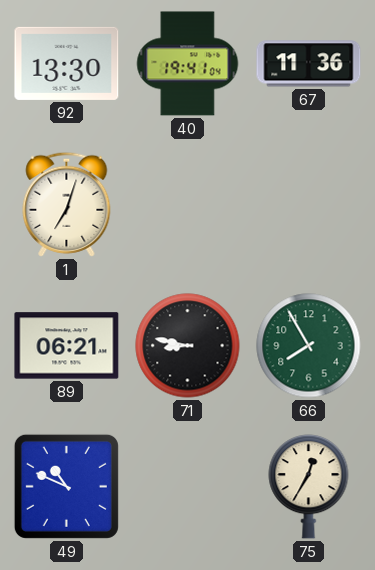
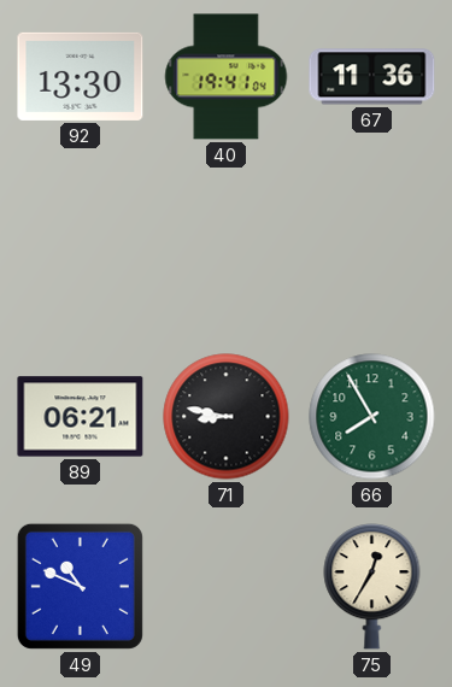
1: 7:03 -> none
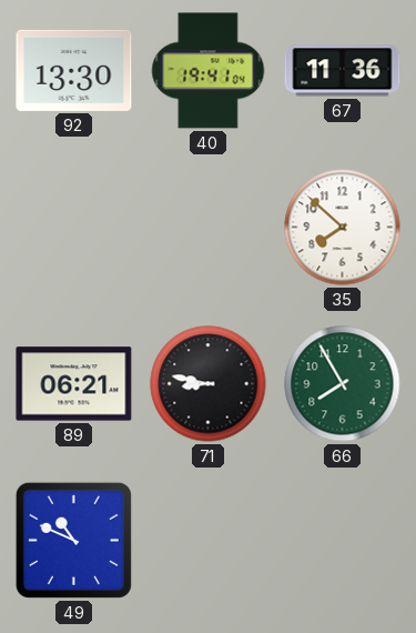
35: none -> 7:52
75: 12:35 -> none
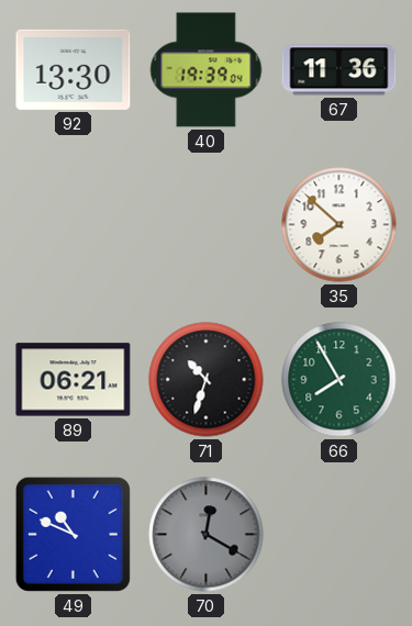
40: 19:41 -> 19:39
71: 8:47 -> 10:33
70: none -> 12:20
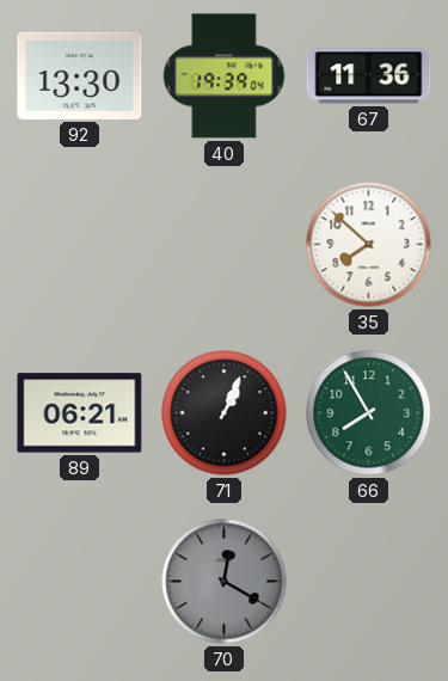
71: 10:33 -> 1:04
49: 10:49 -> none
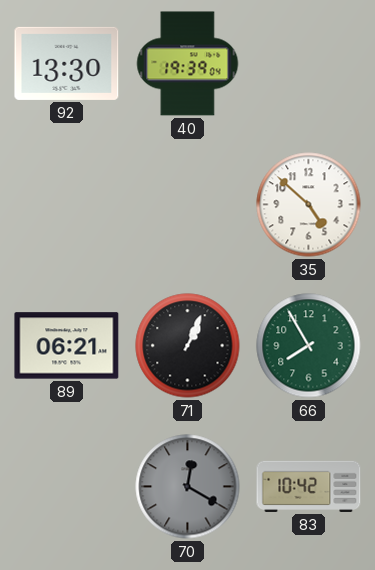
67: 11:36 -> none
35: 7:52 -> 4:52
83: none -> 10:42
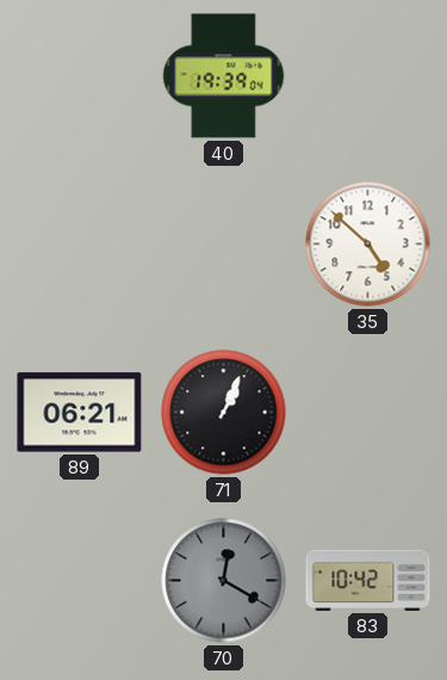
92: 13:30 -> none
66: 7:55 -> none
